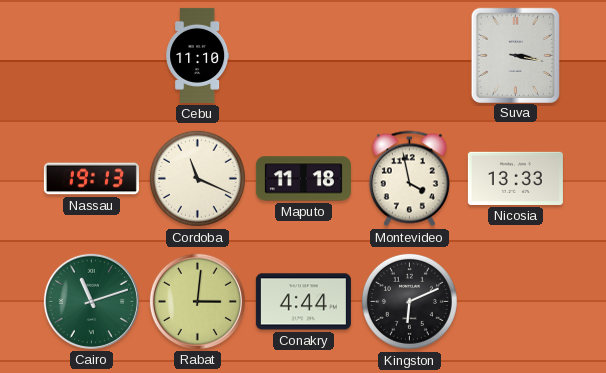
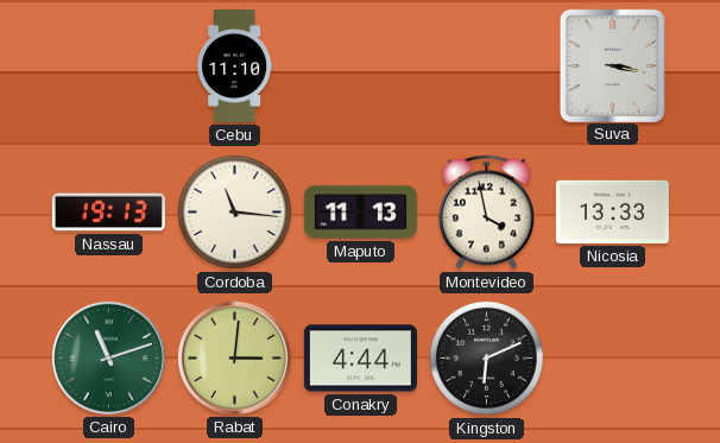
Cordoba: 11:19 -> 11:16
Maputo: 11:18 -> 11:13
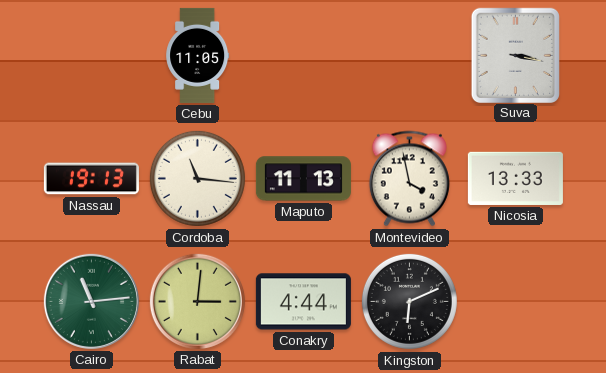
Cebu: 11:10 -> 11:05
Cairo: 11:12 -> 11:14
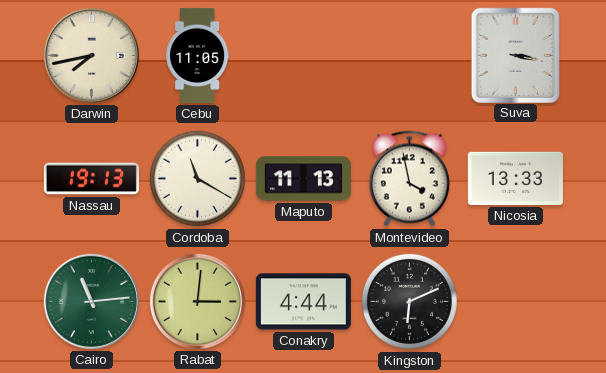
Darwin: none -> 7:43
Cordoba: 11:16 -> 11:20
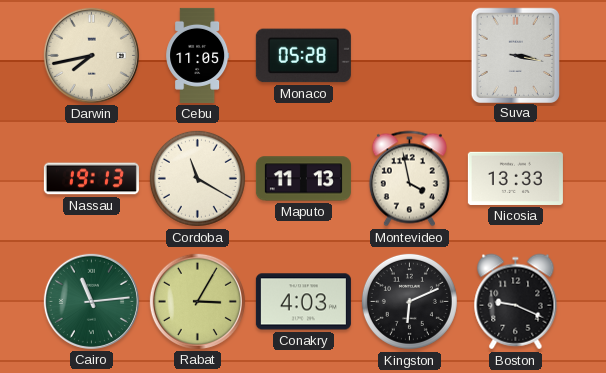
Monaco: none -> 05:28
Rabat: 3:01 -> 3:05
Conakry: 4:44 -> 4:03
Boston: none -> 9:19
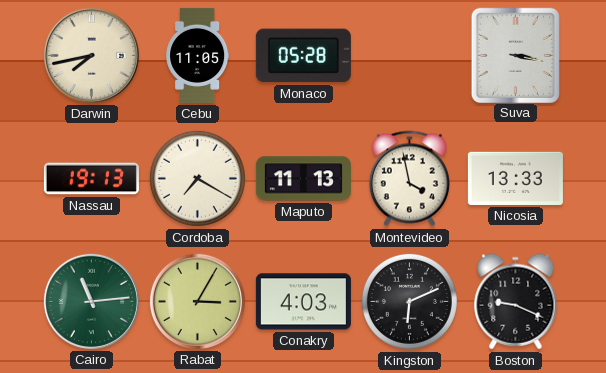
Cordoba: 11:20 -> 7:20
